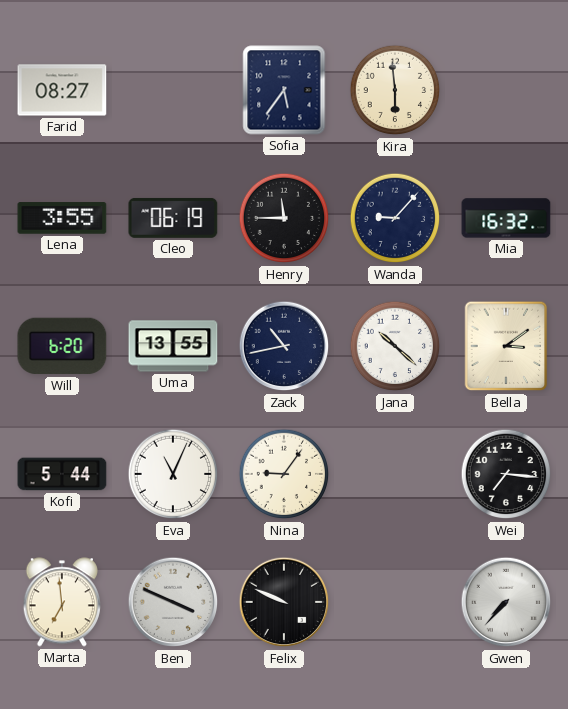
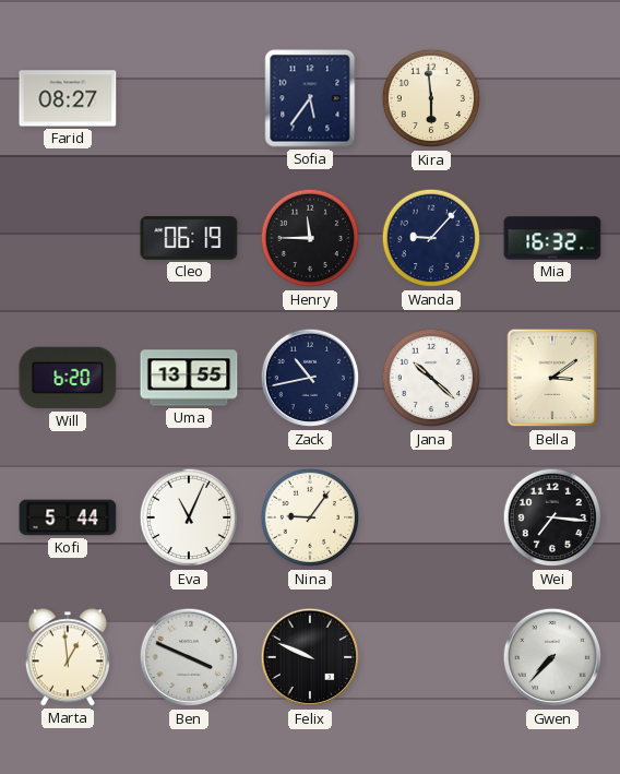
Lena: 3:55 -> none
Marta: 6:59 -> 12:59
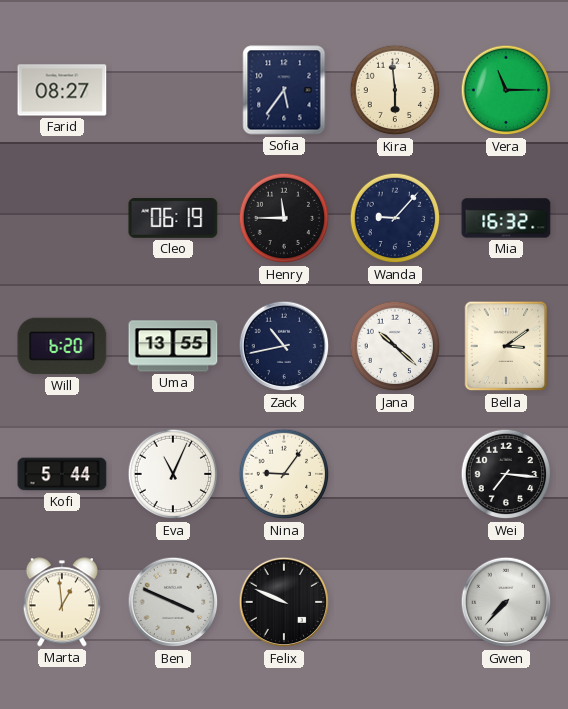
Vera: none -> 11:15
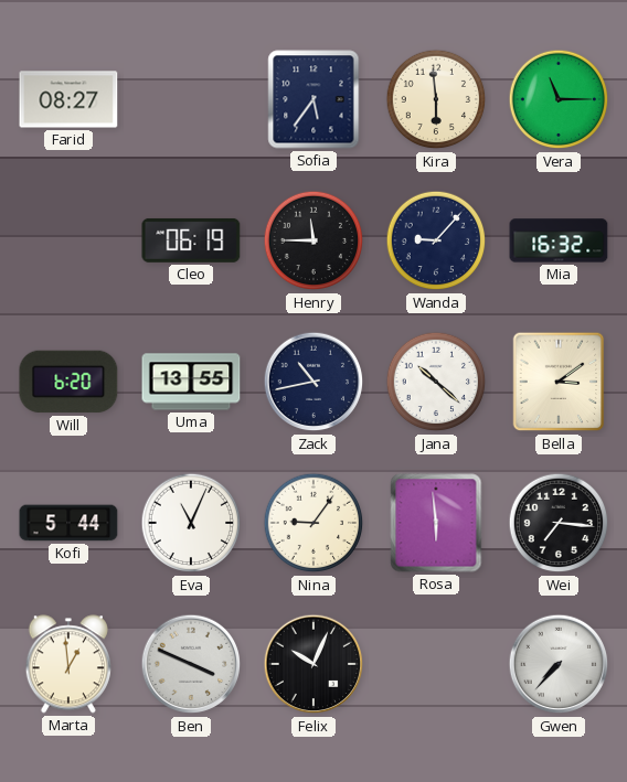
Rosa: none -> 5:59
Felix: 9:49 -> 10:04
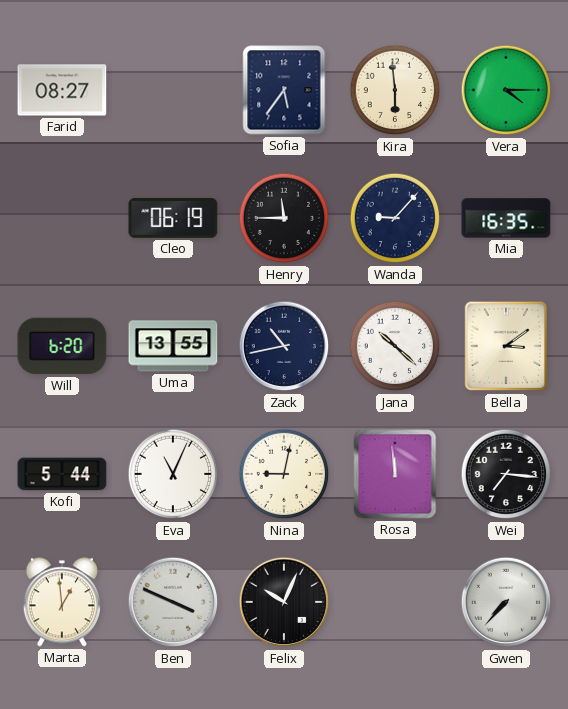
Vera: 11:15 -> 4:15
Mia: 16:32 -> 16:35
Nina: 9:06 -> 9:02
Rosa: 5:59 -> 11:59
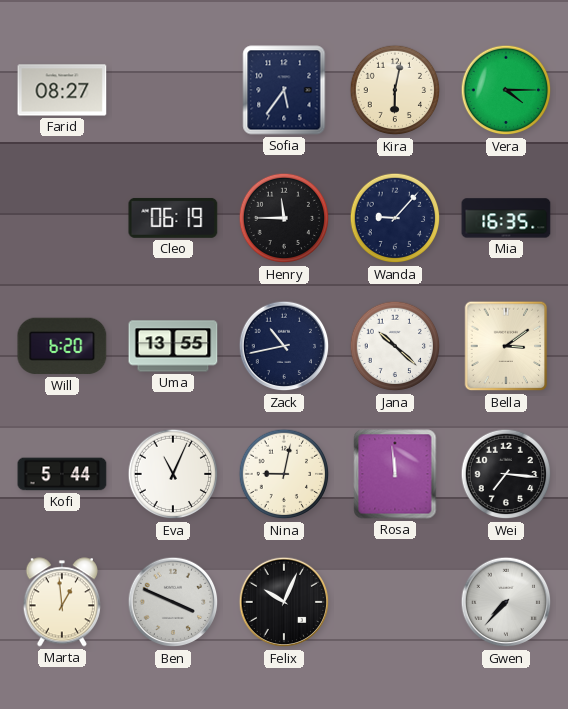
Kira: 5:59 -> 6:02
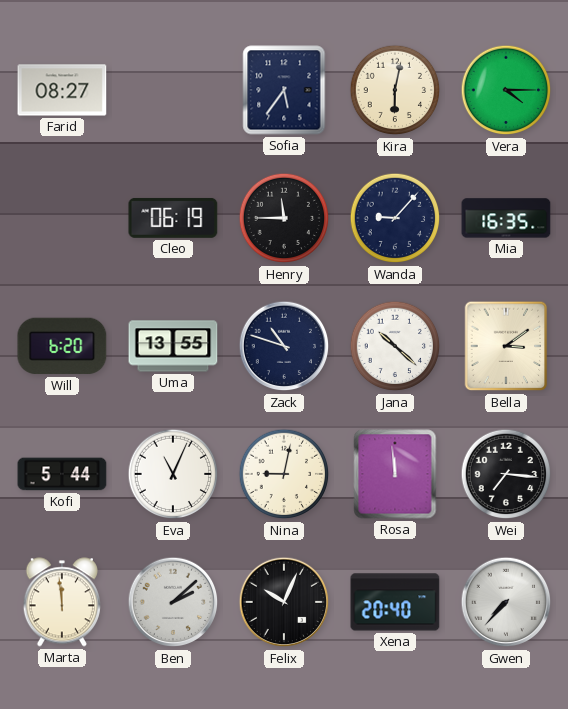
Zack: 10:43 -> 10:48
Marta: 12:59 -> 11:59
Ben: 3:49 -> 2:08
Xena: none -> 20:40
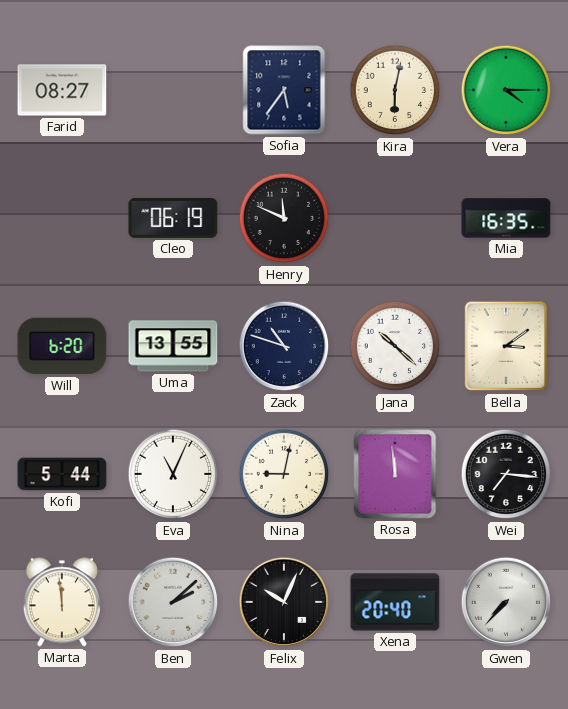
Henry: 11:45 -> 11:49
Wanda: 9:07 -> none
